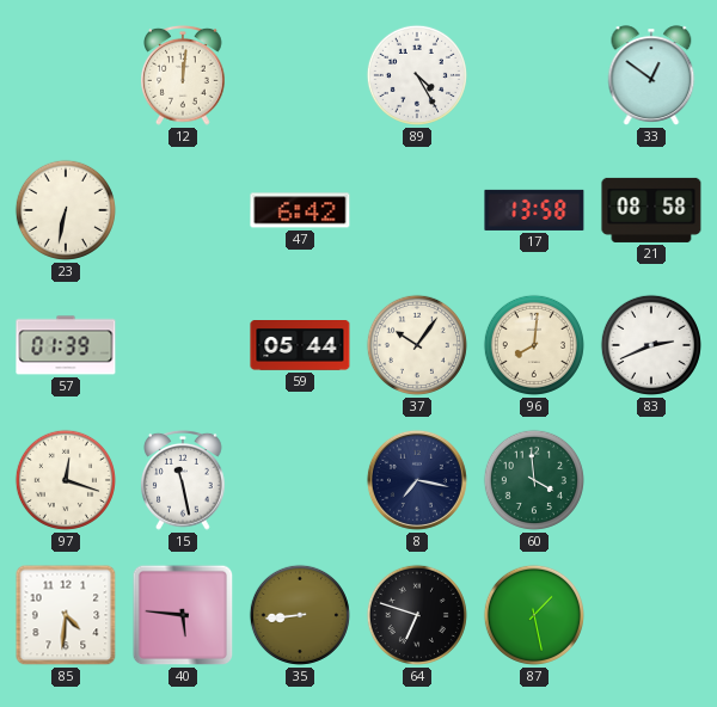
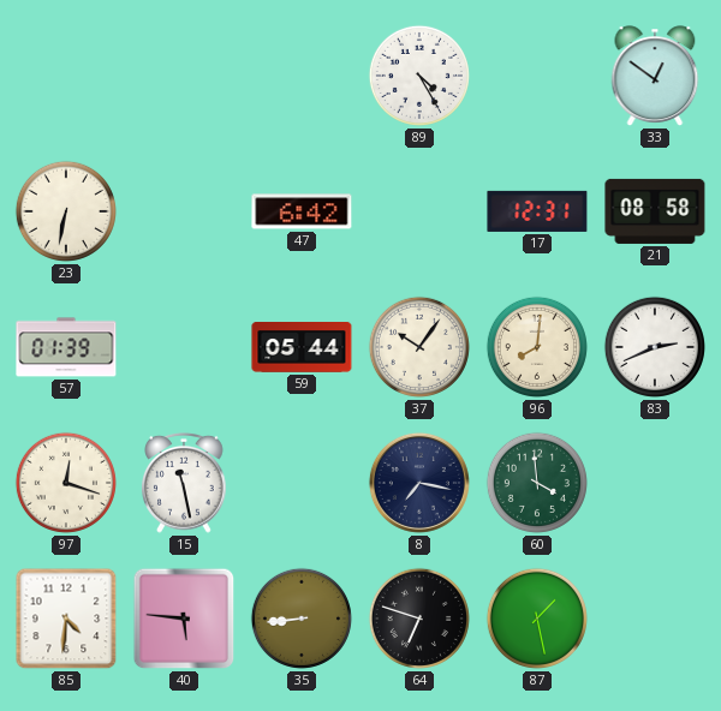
12: 12:01 -> none
17: 13:58 -> 12:31
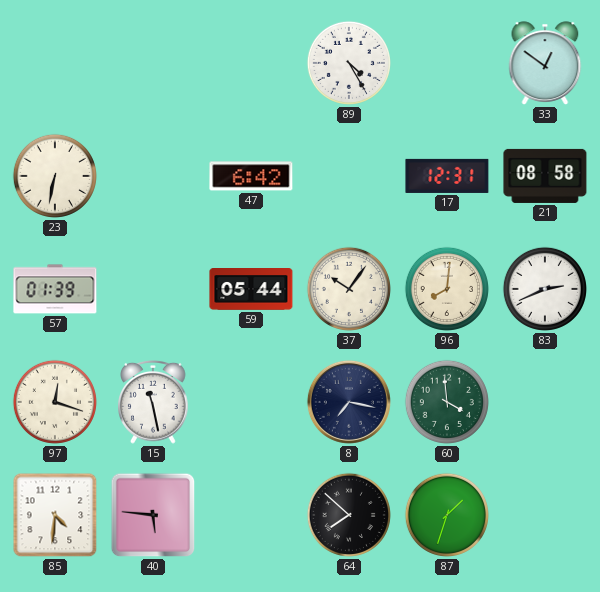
35: 8:44 -> none
64: 6:48 -> 7:52
87: 1:28 -> 1:33
